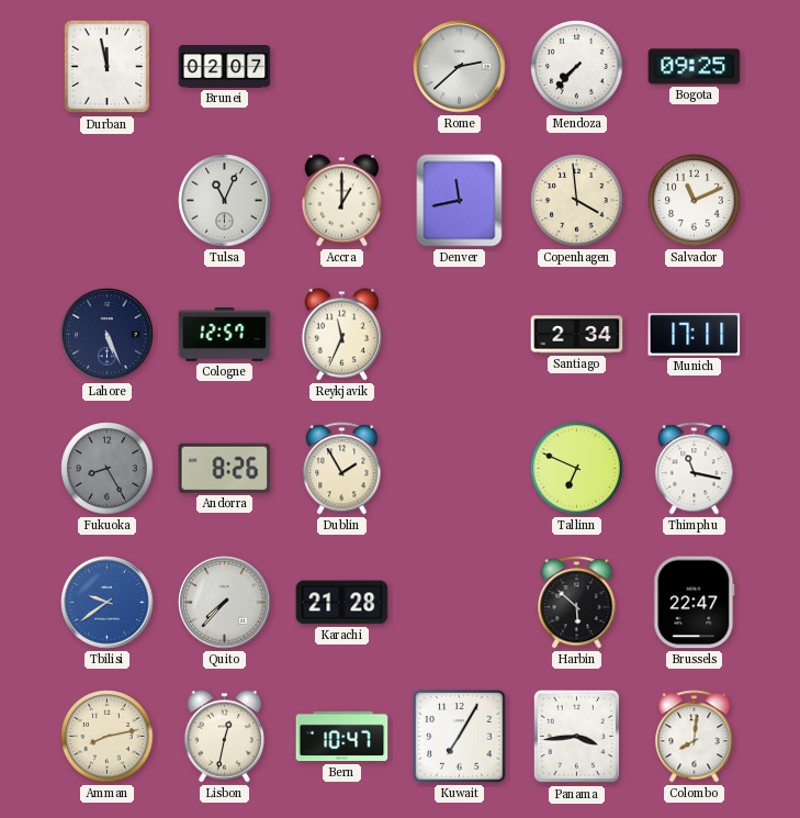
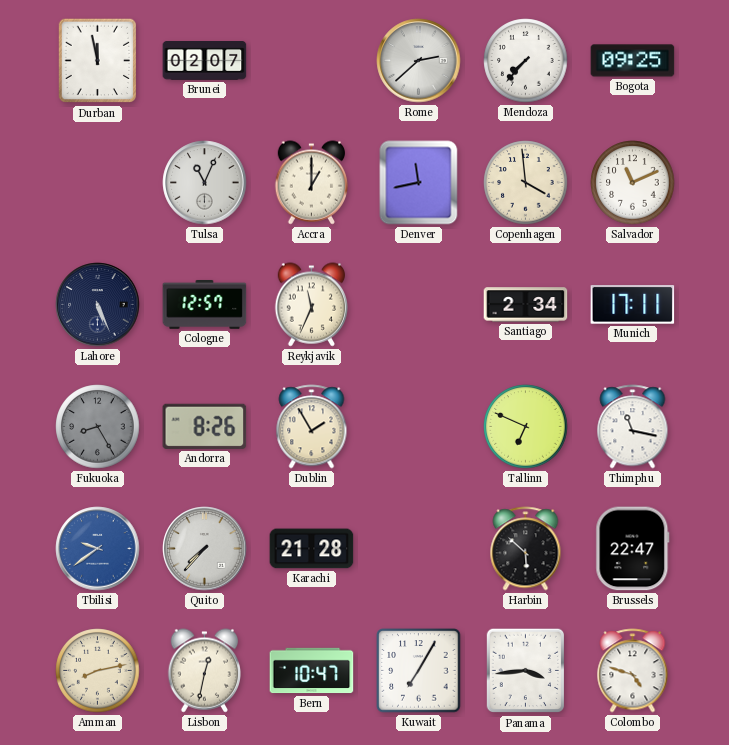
Colombo: 8:01 -> 4:48
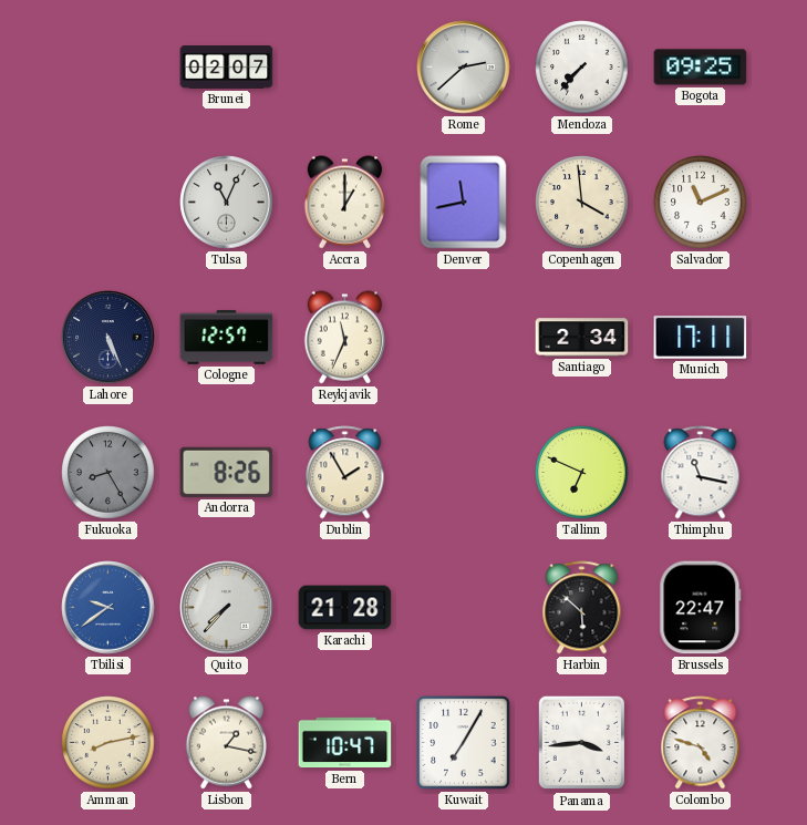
Durban: 11:58 -> none
Lisbon: 12:32 -> 1:17
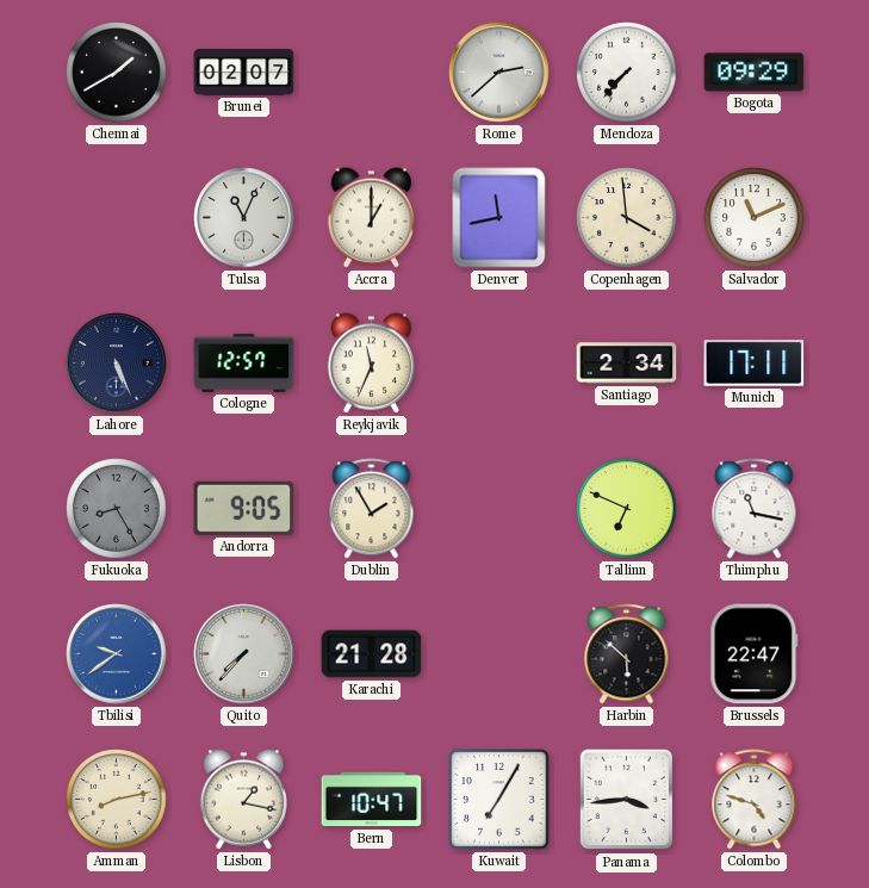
Chennai: none -> 1:40
Bogota: 09:25 -> 09:29
Andorra: 8:26 -> 9:05
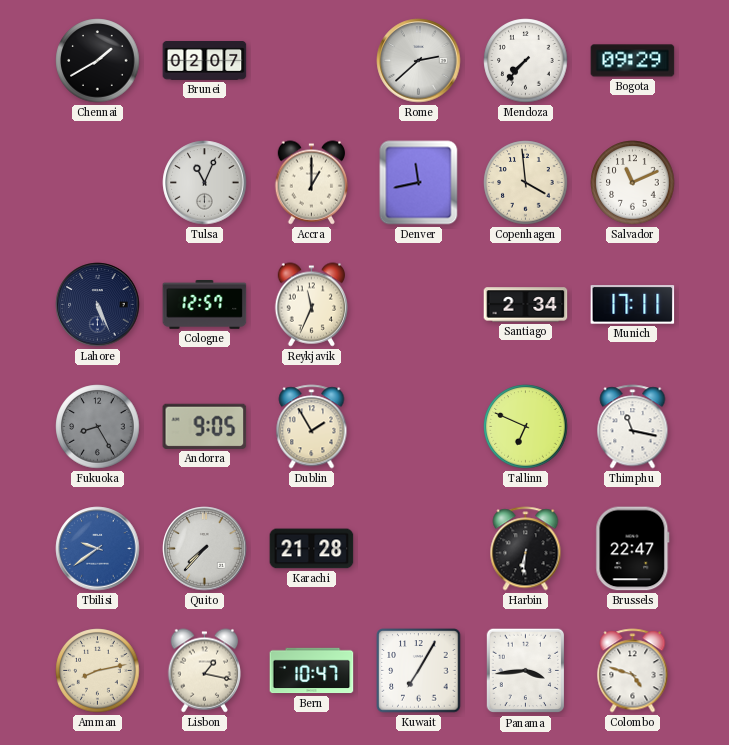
Harbin: 5:52 -> 6:31
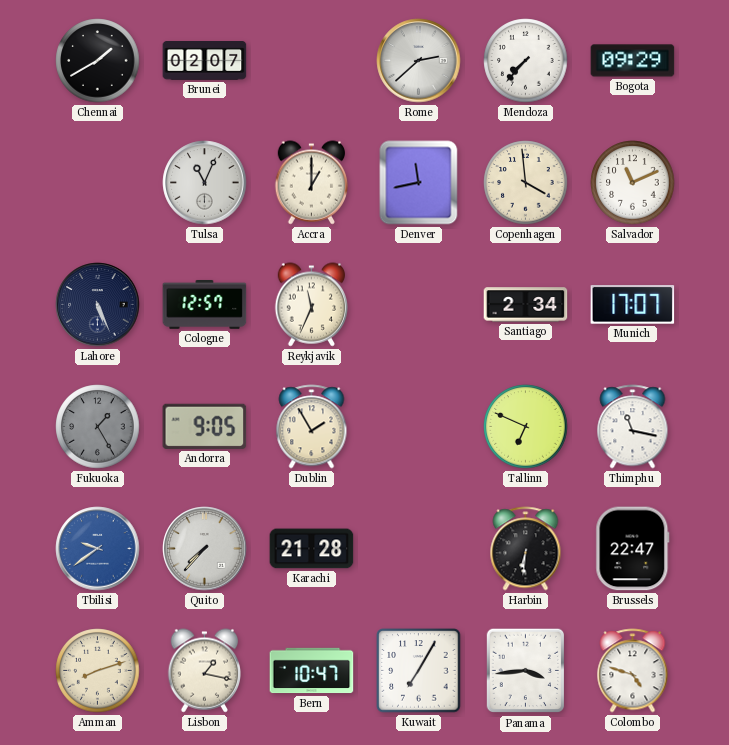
Munich: 17:11 -> 17:07
Fukuoka: 8:25 -> 1:25
Amman: 8:13 -> 8:12
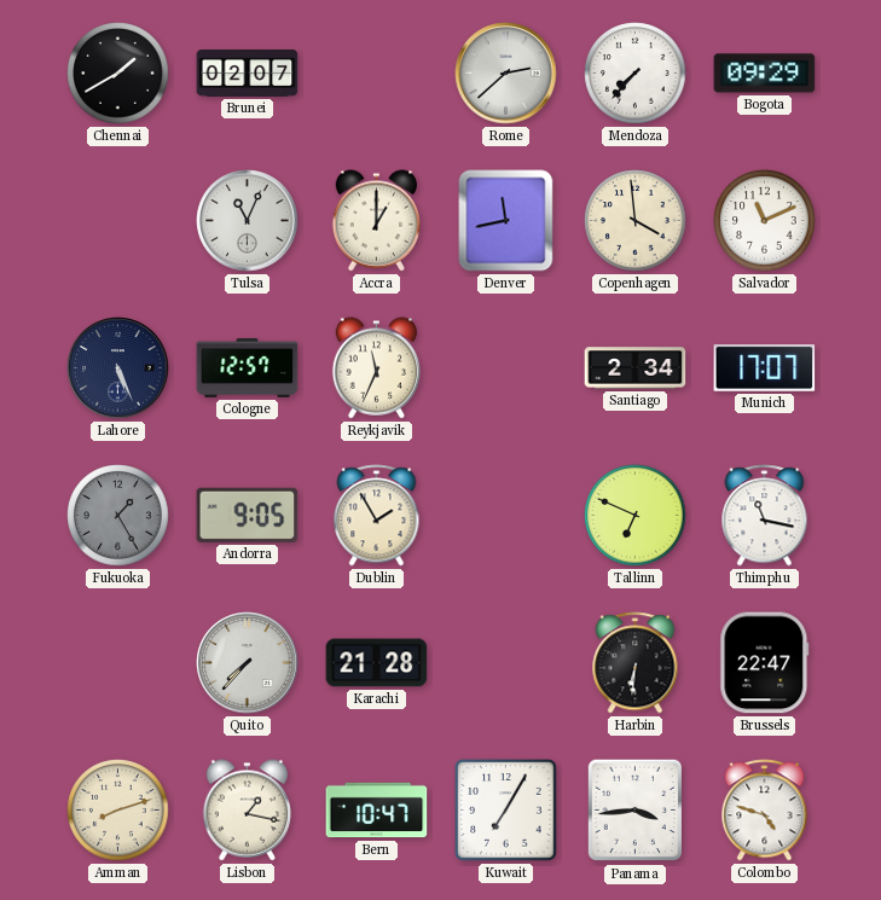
Tbilisi: 9:39 -> none
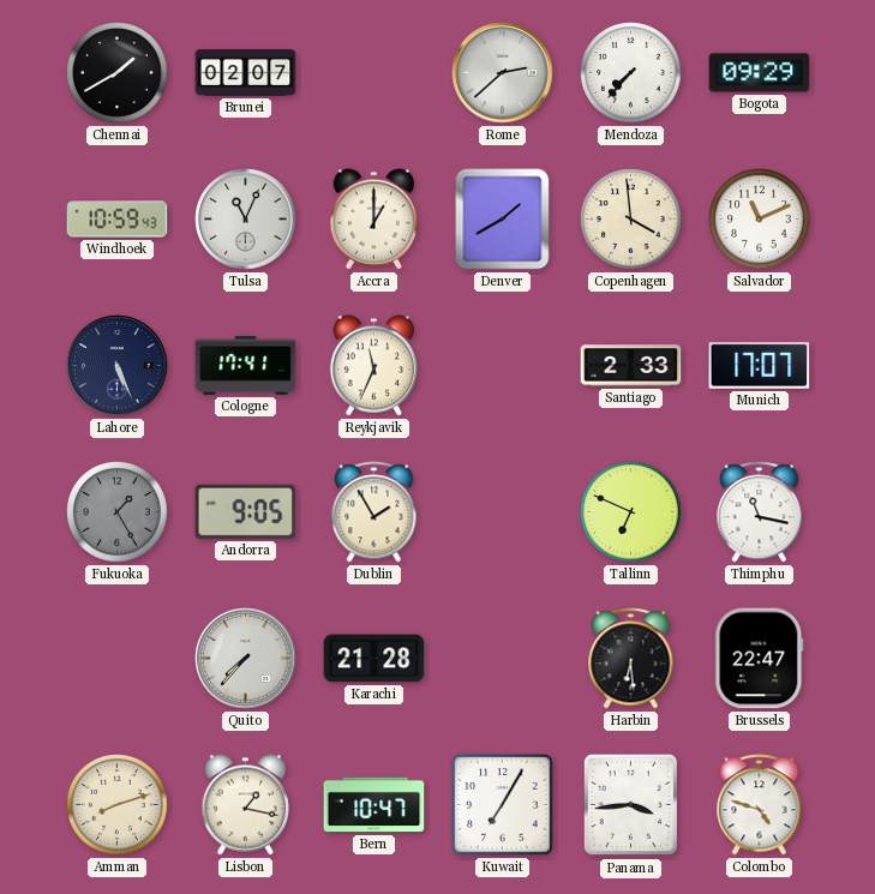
Windhoek: none -> 10:59
Denver: 11:43 -> 1:40
Cologne: 12:57 -> 17:41
Santiago: 2:34 -> 2:33
Harbin: 6:31 -> 6:29
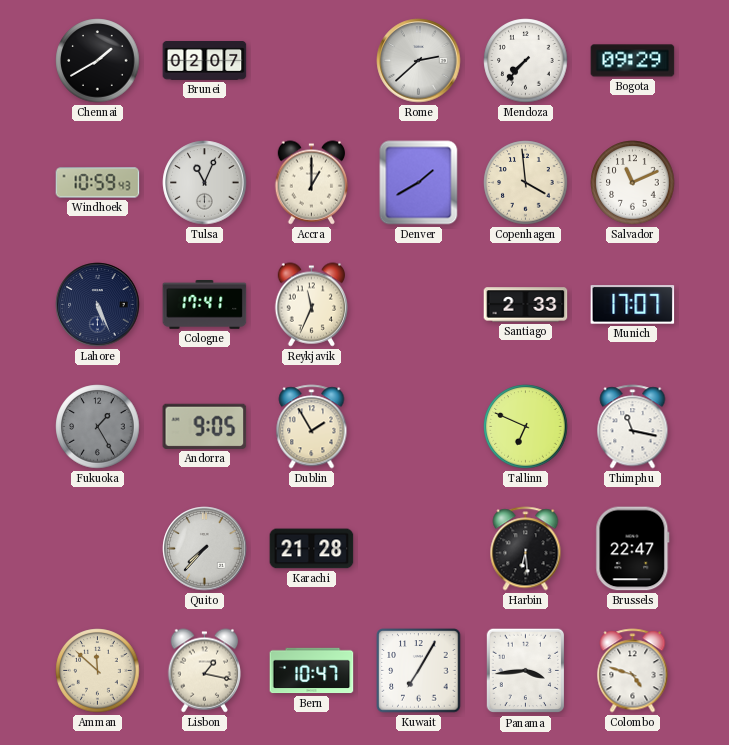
Amman: 8:12 -> 11:52
